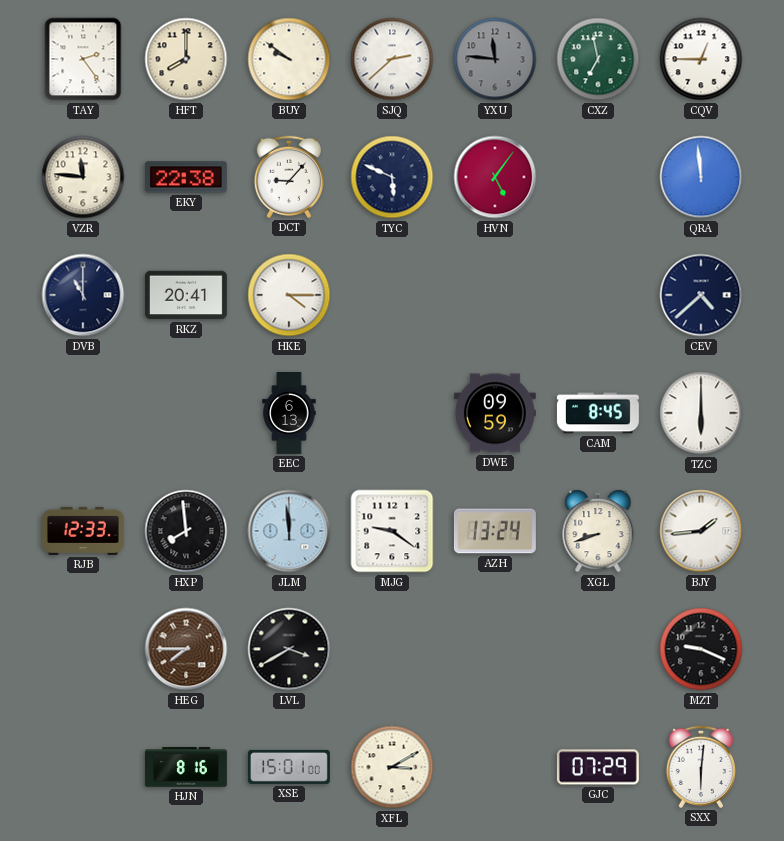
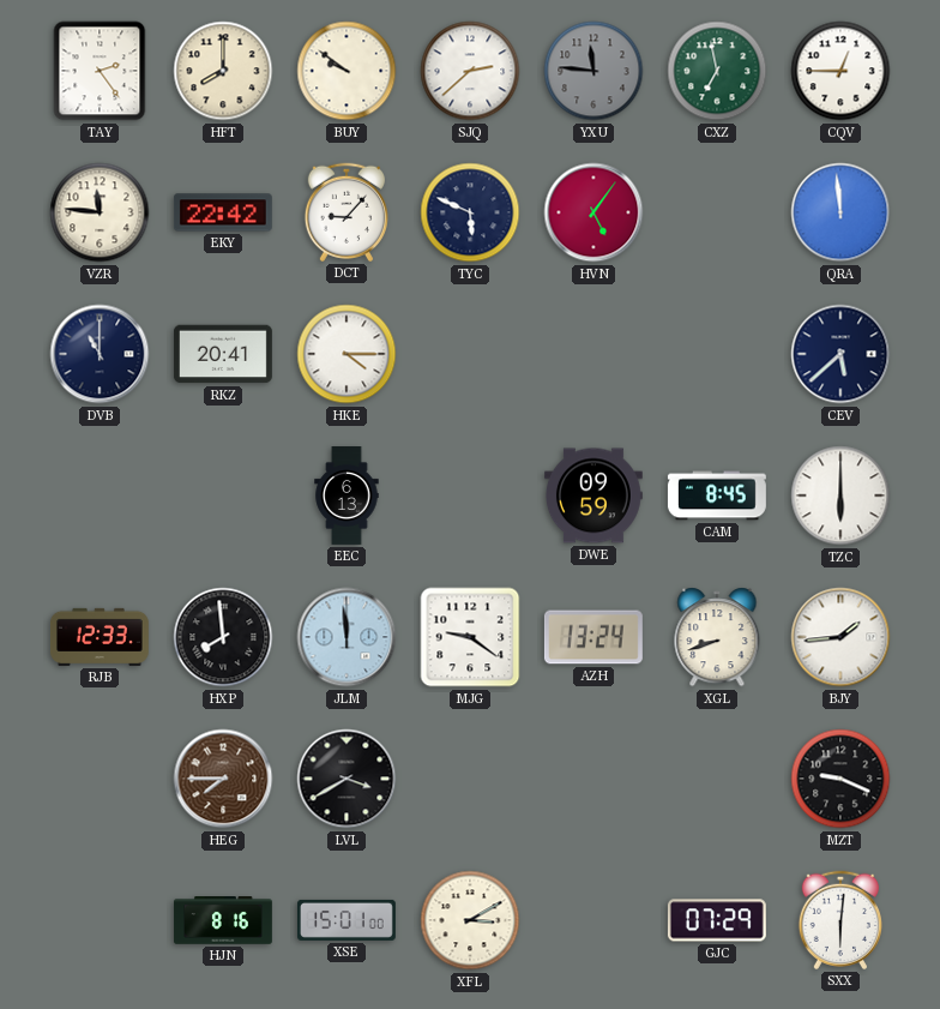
EKY: 22:38 -> 22:42
CEV: 4:38 -> 5:38
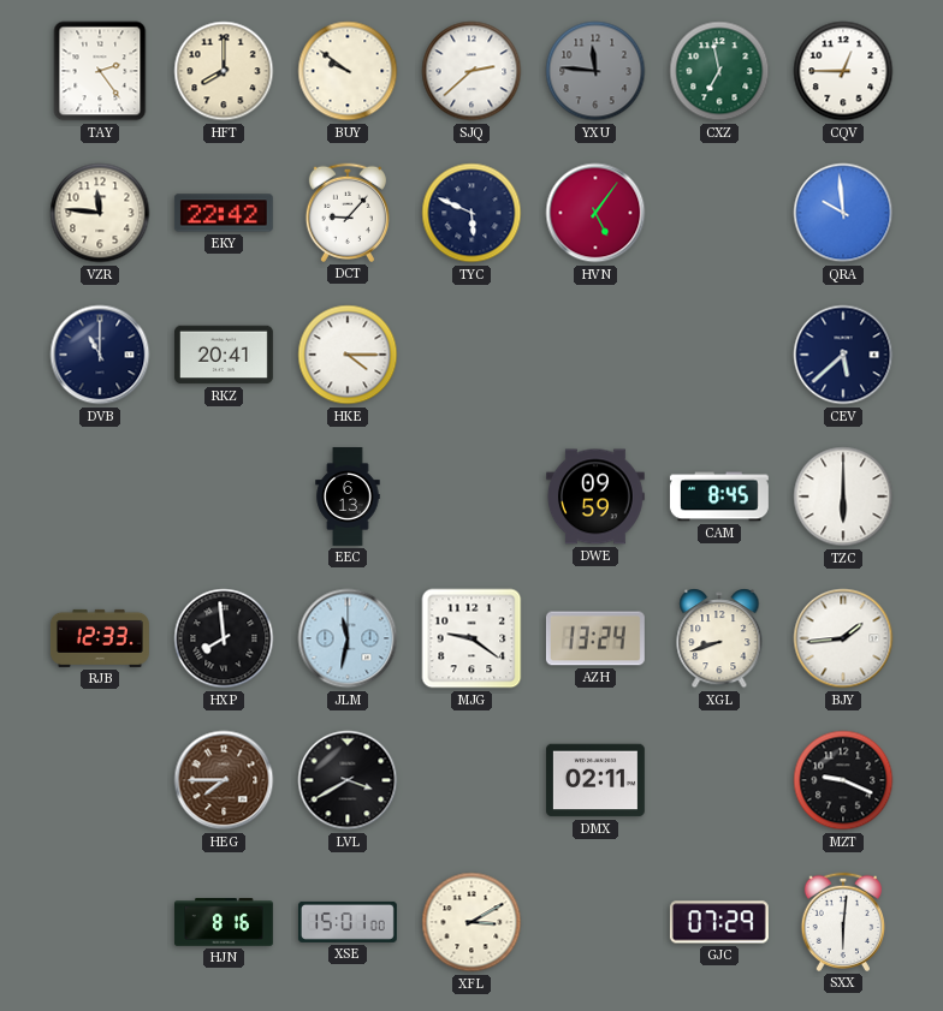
QRA: 11:59 -> 9:59
JLM: 11:59 -> 11:32
DMX: none -> 02:11
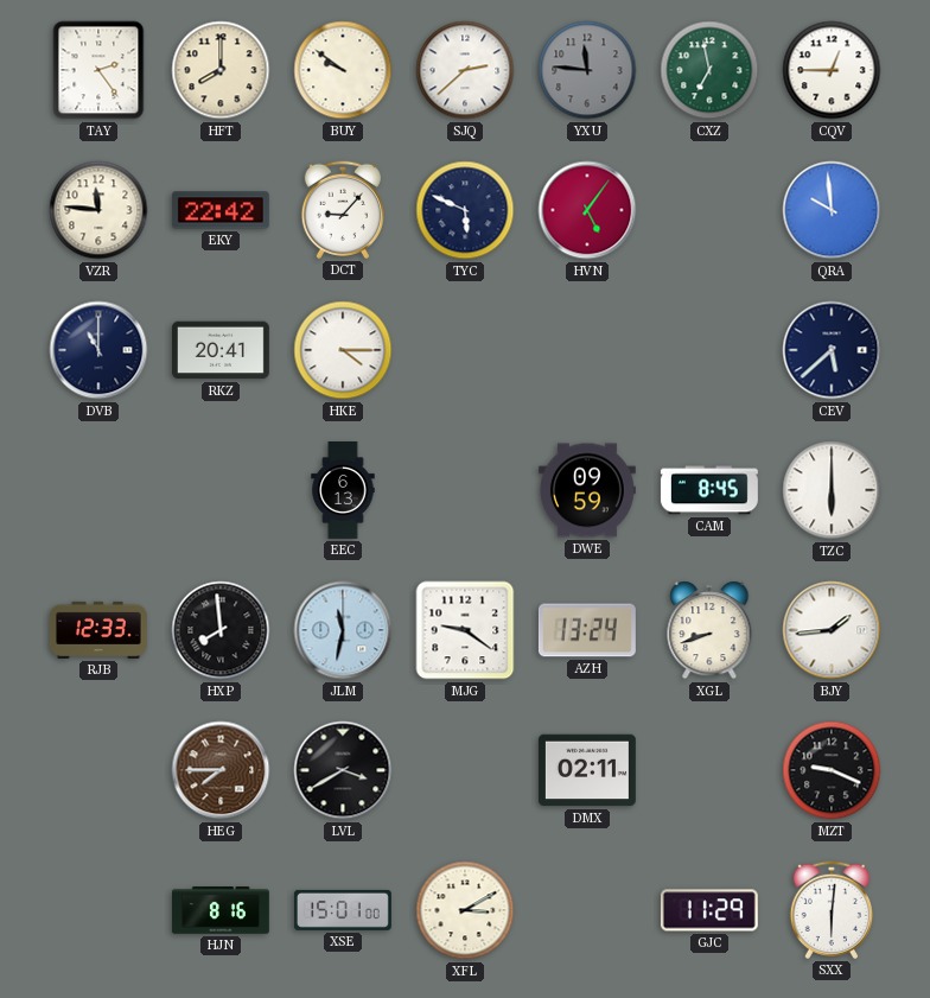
GJC: 07:29 -> 11:29
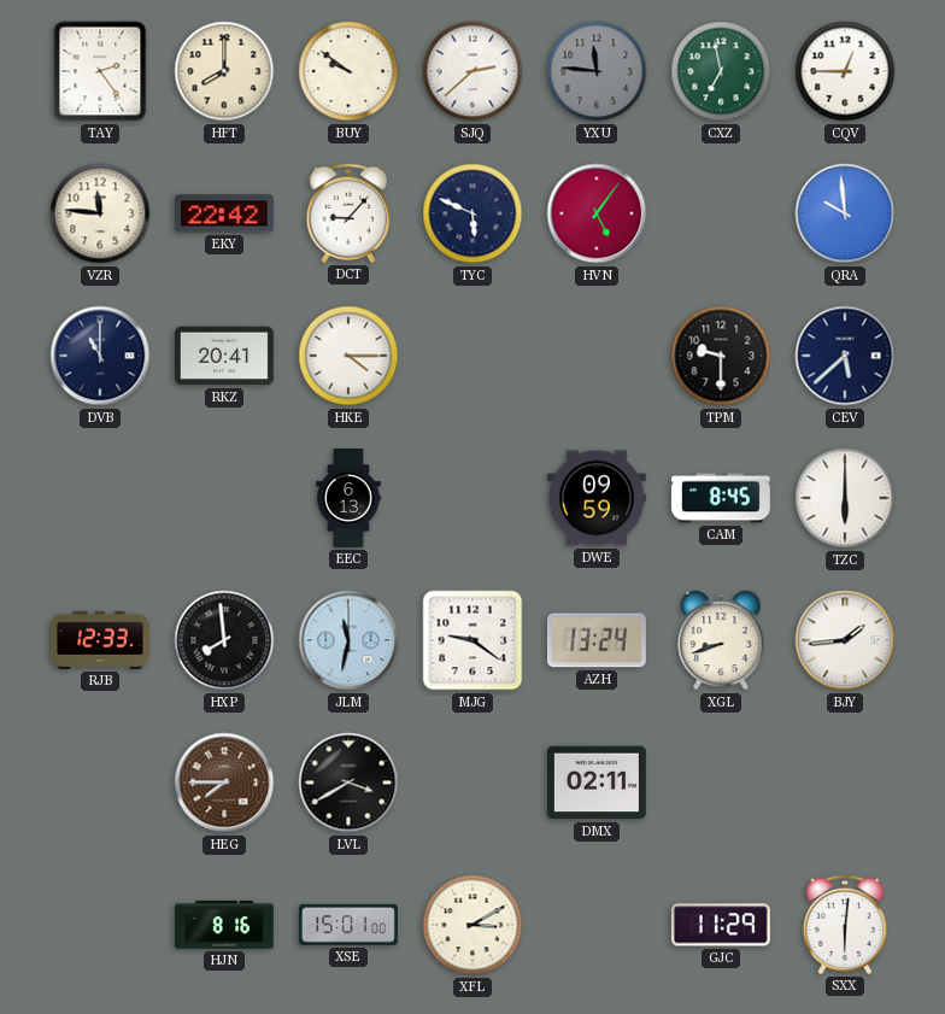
TPM: none -> 9:30
MZT: 9:19 -> none
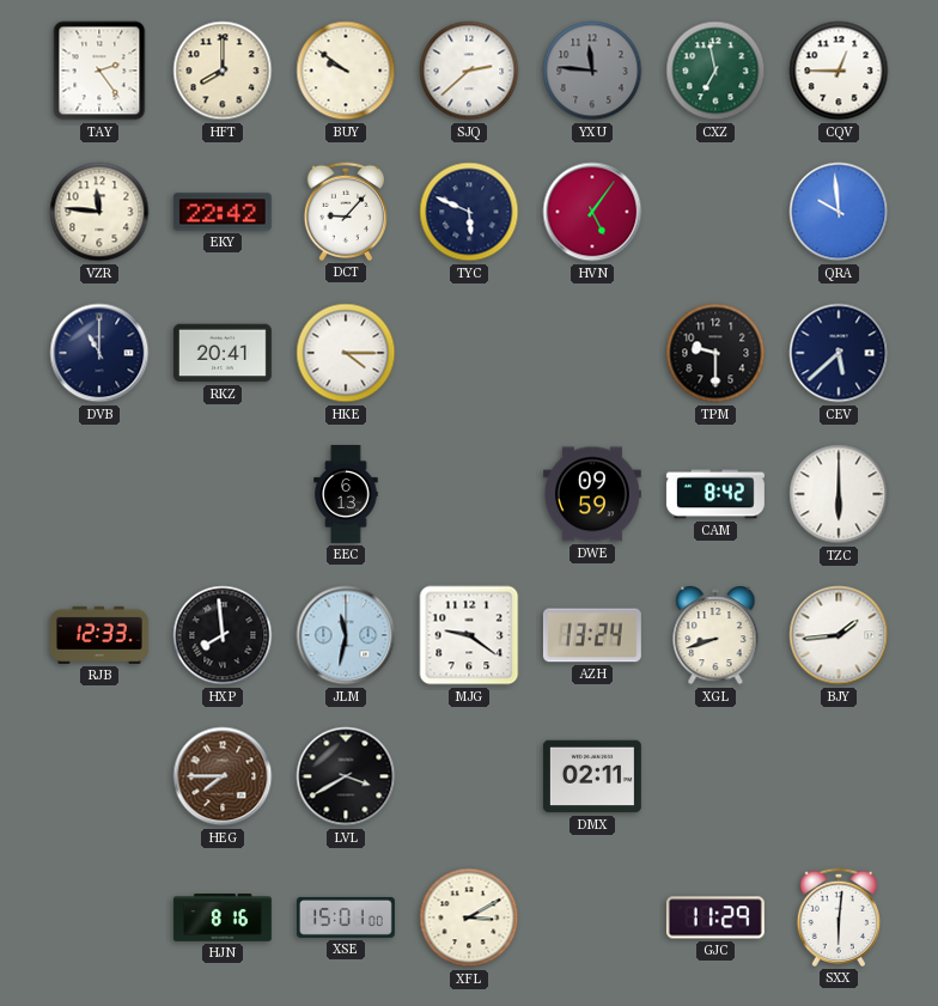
CAM: 8:45 -> 8:42
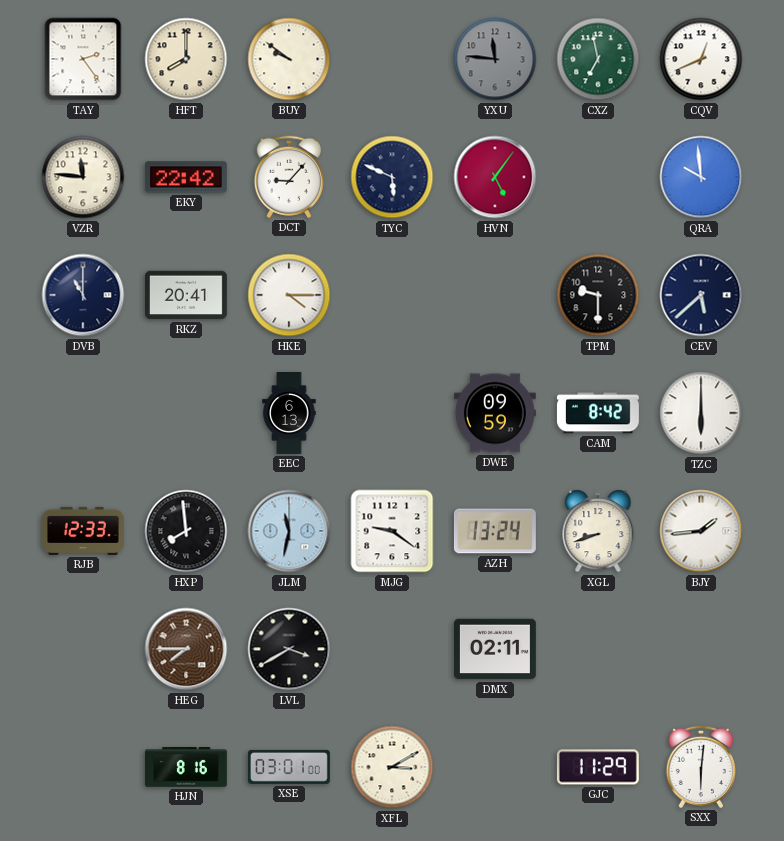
SJQ: 2:38 -> none
CQV: 12:45 -> 12:41
XSE: 15:01 -> 03:01
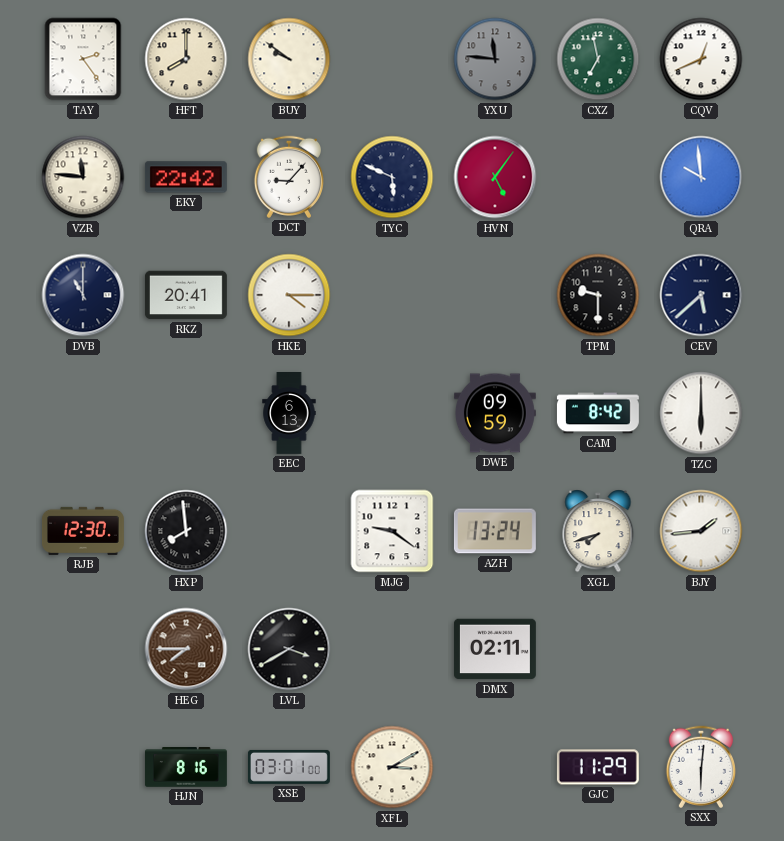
RJB: 12:33 -> 12:30
JLM: 11:32 -> none
XGL: 8:42 -> 7:42
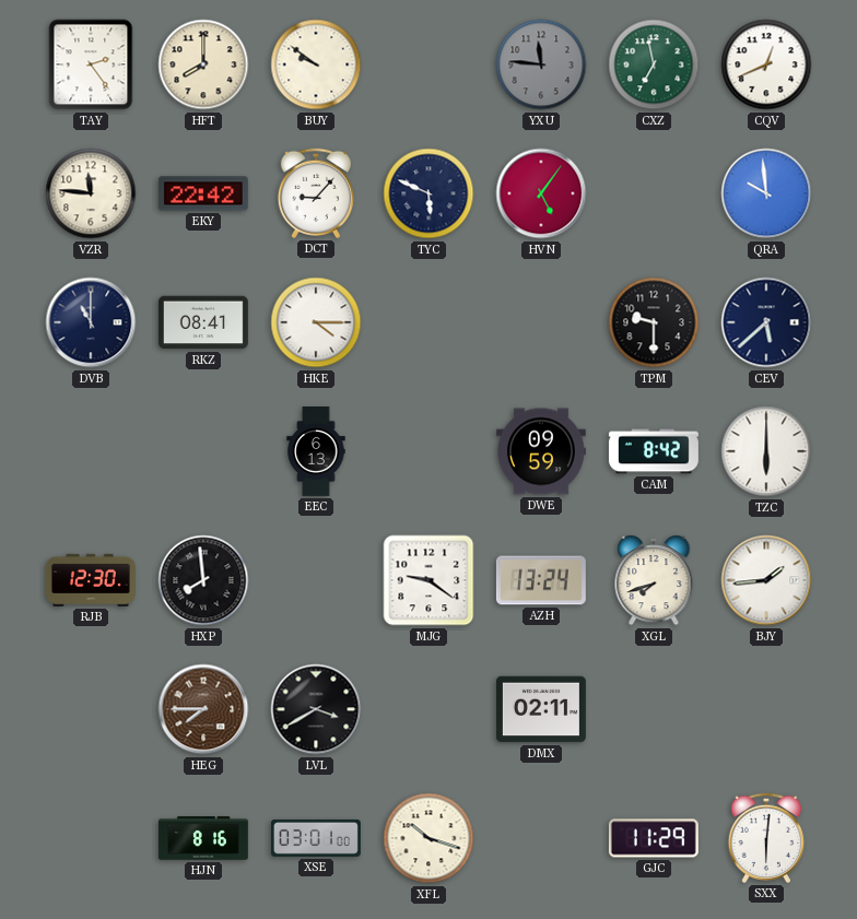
RKZ: 20:41 -> 08:41
XFL: 3:10 -> 10:18
